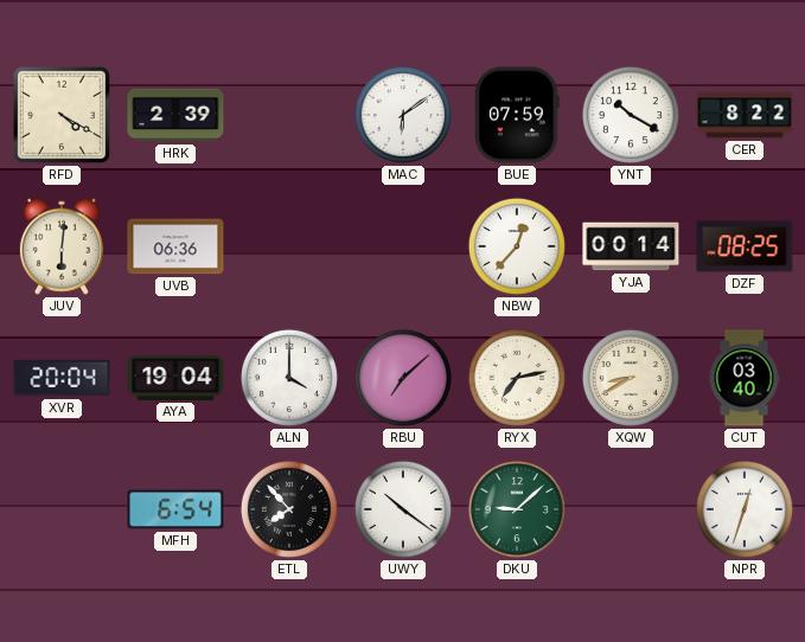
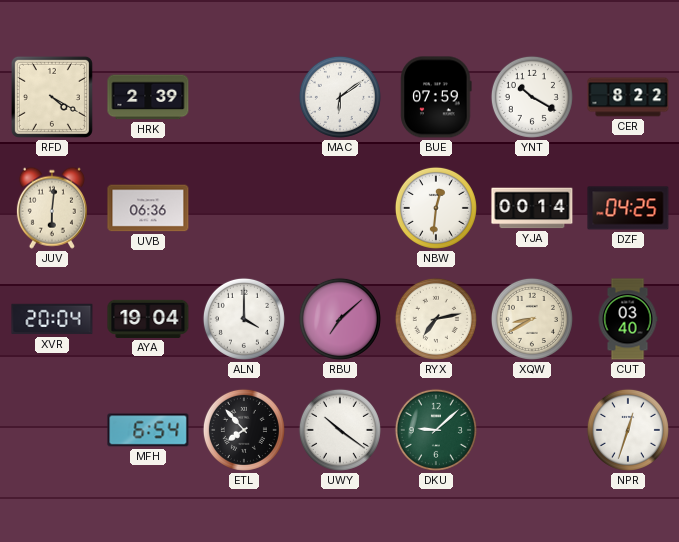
NBW: 12:37 -> 12:31
DZF: 08:25 -> 04:25
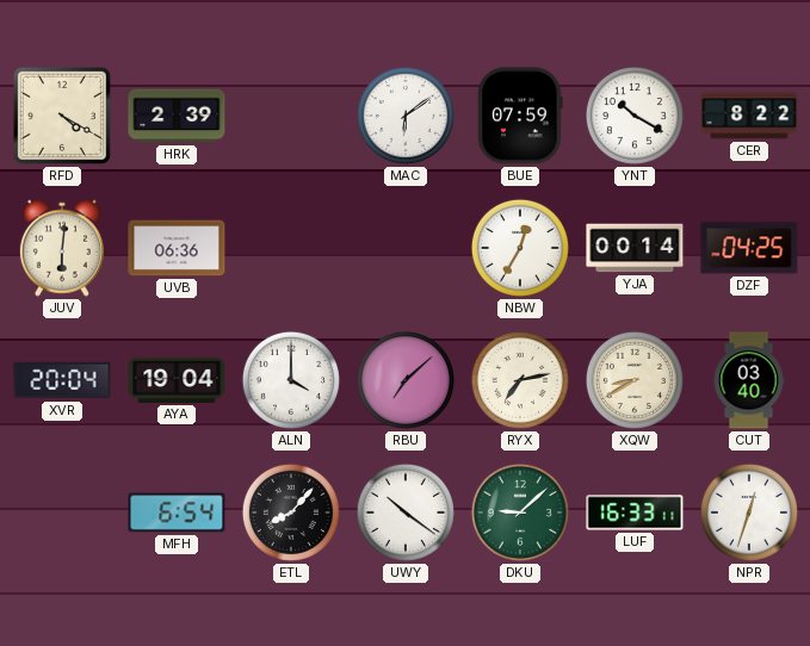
NBW: 12:31 -> 12:35
ETL: 7:53 -> 8:07
LUF: none -> 16:33
